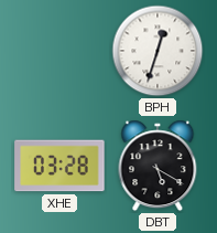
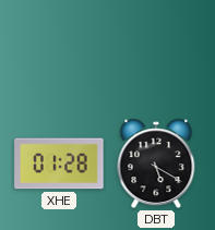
BPH: 12:33 -> none
XHE: 03:28 -> 01:28
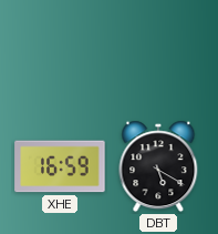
XHE: 01:28 -> 16:59
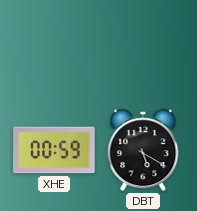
XHE: 16:59 -> 00:59
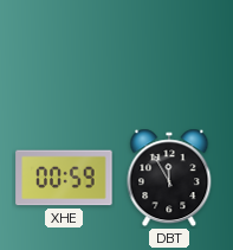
DBT: 5:20 -> 11:55
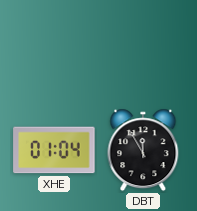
XHE: 00:59 -> 01:04
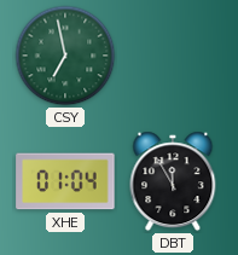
CSY: none -> 6:58
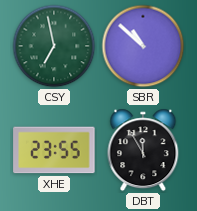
SBR: none -> 10:52
XHE: 01:04 -> 23:55
